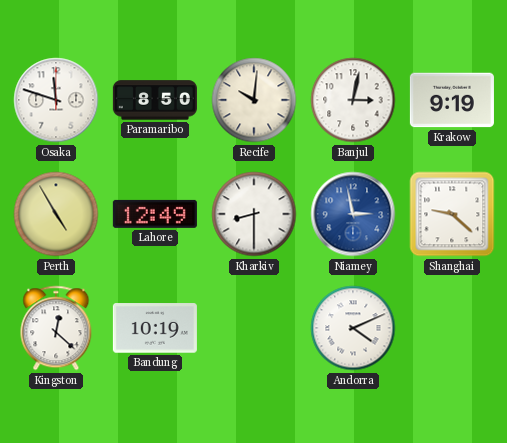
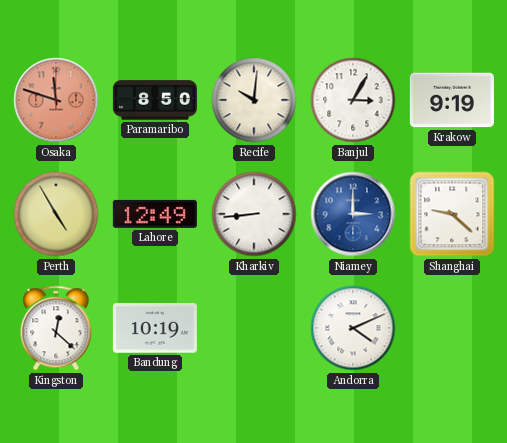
Osaka dial: white -> salmon
Banjul: 3:02 -> 3:05
Kharkiv: 8:30 -> 8:44
Niamey: 2:58 -> 3:00
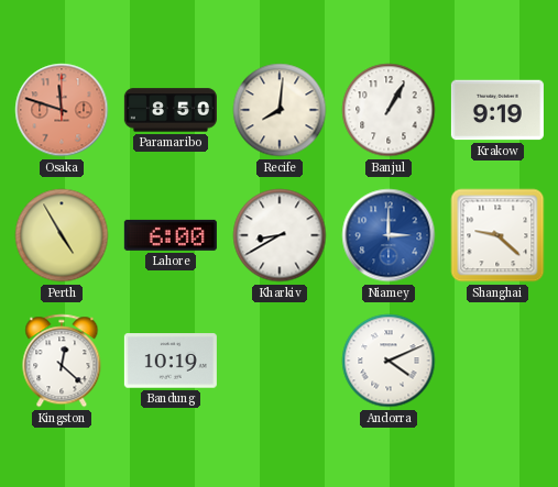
Recife: 10:01 -> 8:01
Banjul: 3:05 -> 1:05
Lahore: 12:49 -> 6:00
Kharkiv: 8:44 -> 8:40
